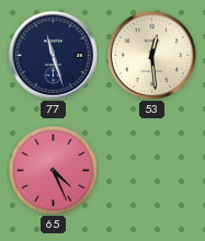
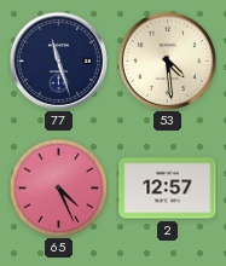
53: 12:29 -> 4:29
2: none -> 12:57
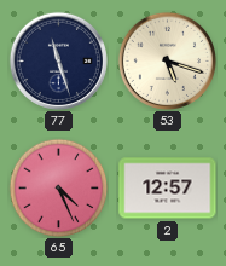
53: 4:29 -> 5:18
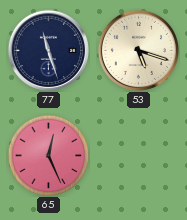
65: 4:26 -> 12:26
2: 12:57 -> none
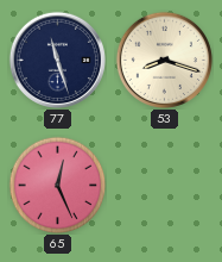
53: 5:18 -> 8:18
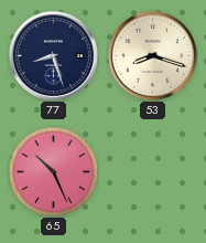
77: 11:27 -> 8:27
65: 12:26 -> 10:26
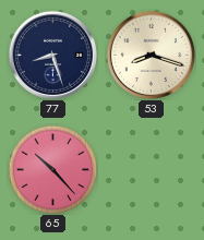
65: 10:26 -> 10:23
